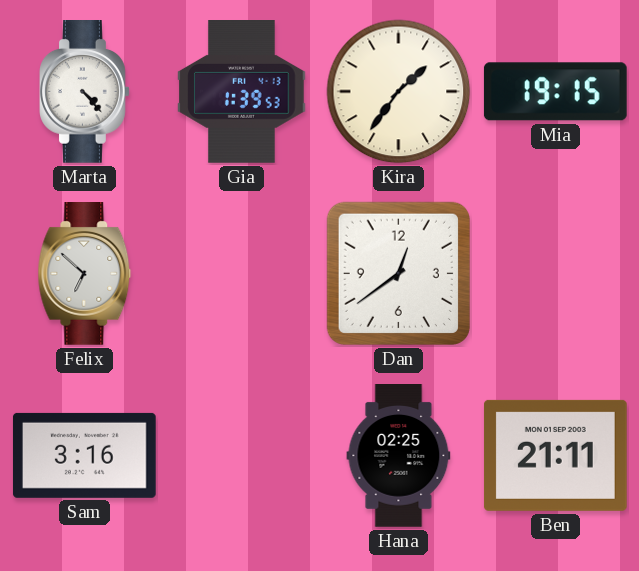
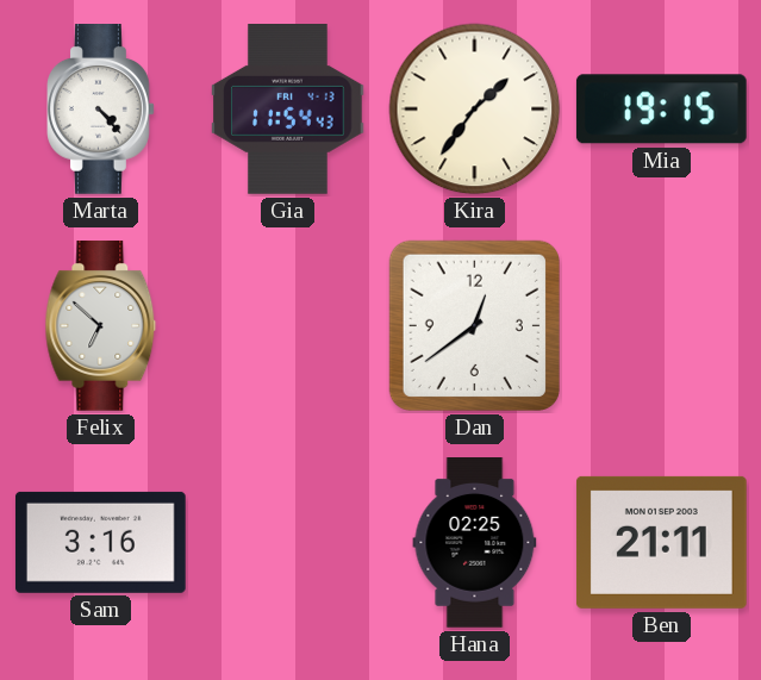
Gia: 1:39 -> 11:54
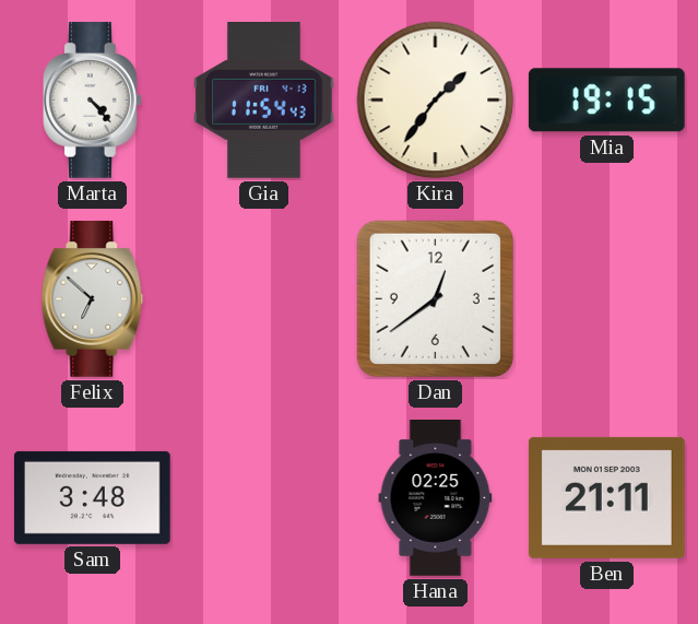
Sam: 3:16 -> 3:48
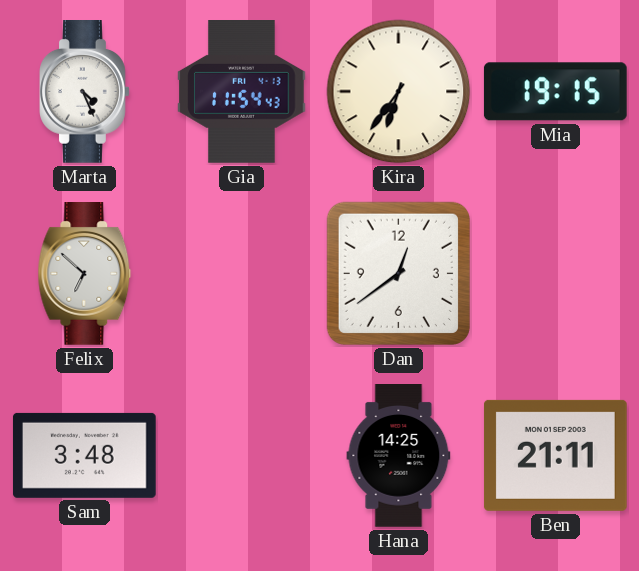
Marta: 4:23 -> 4:26
Kira: 1:36 -> 6:36
Hana: 02:25 -> 14:25
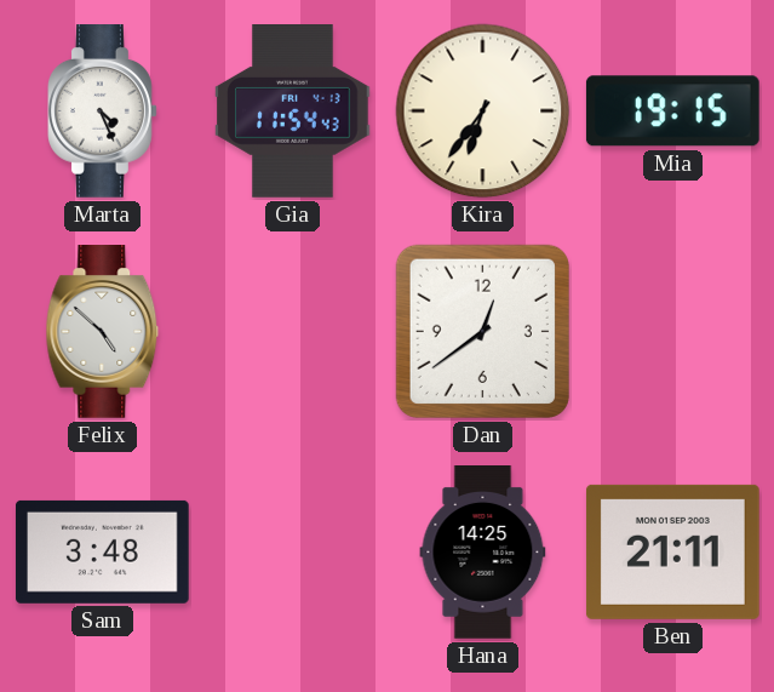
Felix: 6:52 -> 4:52
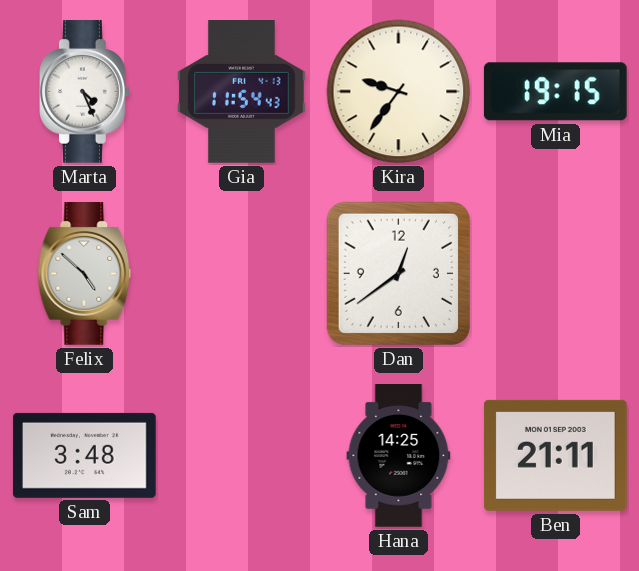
Kira: 6:36 -> 9:36
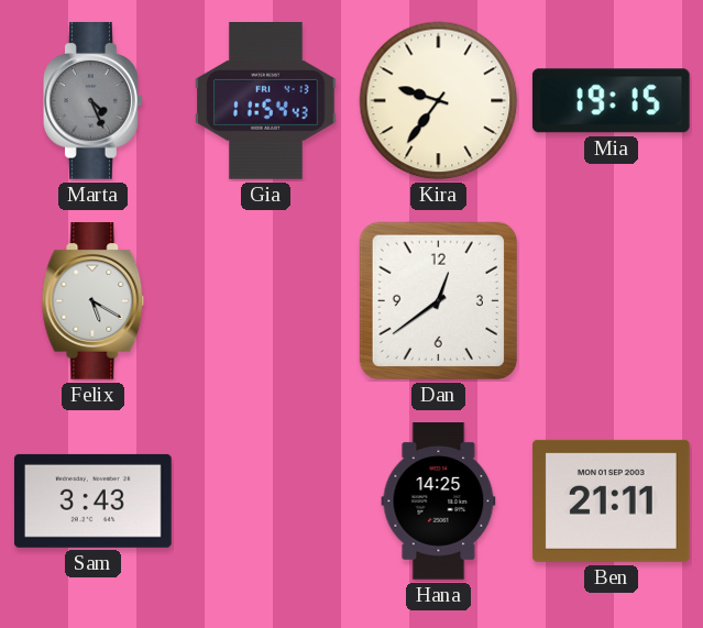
Marta dial: white -> grey
Felix: 4:52 -> 5:20
Sam: 3:48 -> 3:43
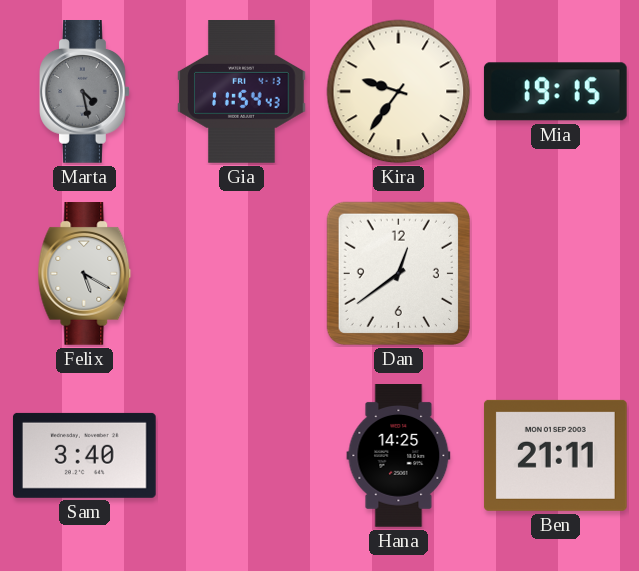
Marta: 4:26 -> 4:28
Sam: 3:43 -> 3:40
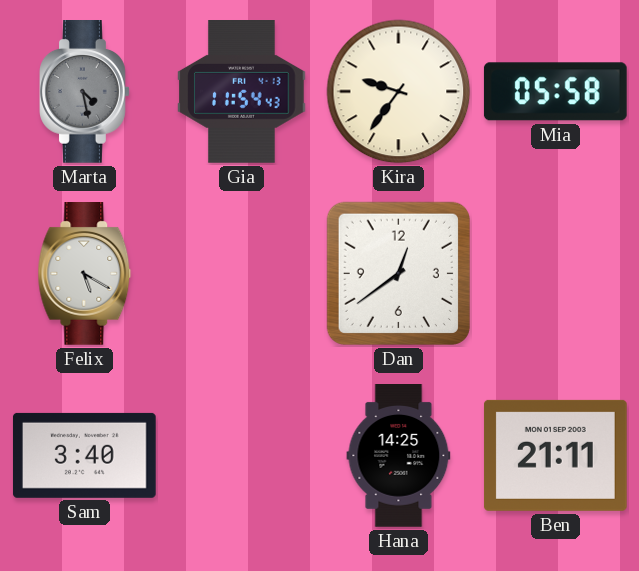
Mia: 19:15 -> 05:58
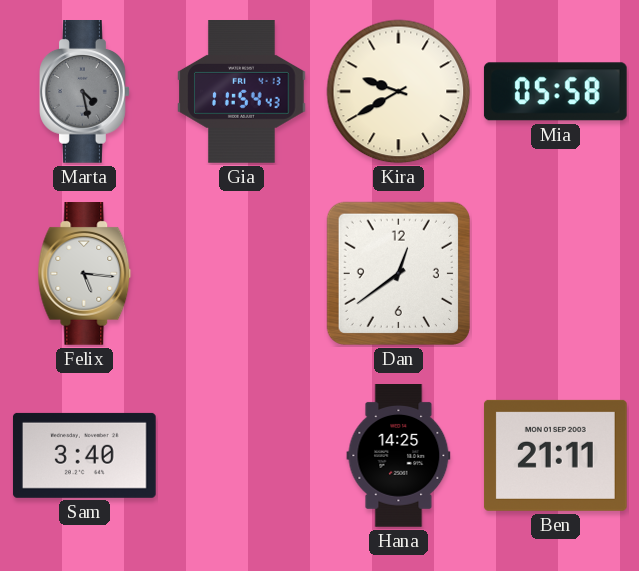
Kira: 9:36 -> 9:40
Felix: 5:20 -> 5:16
